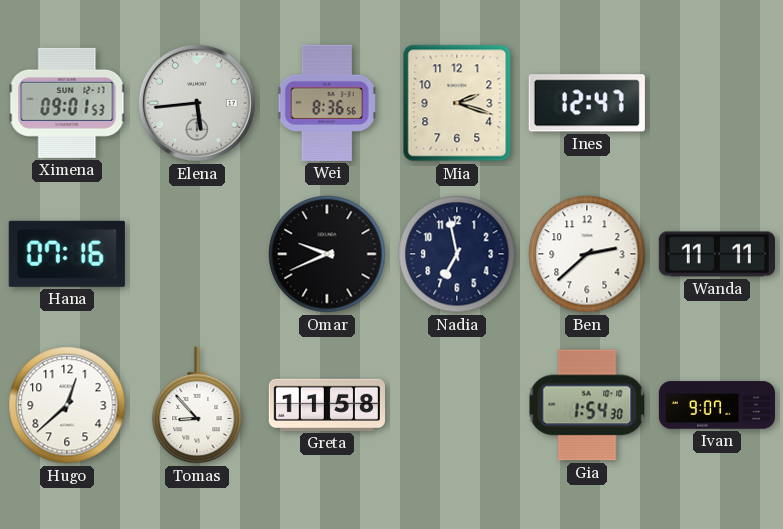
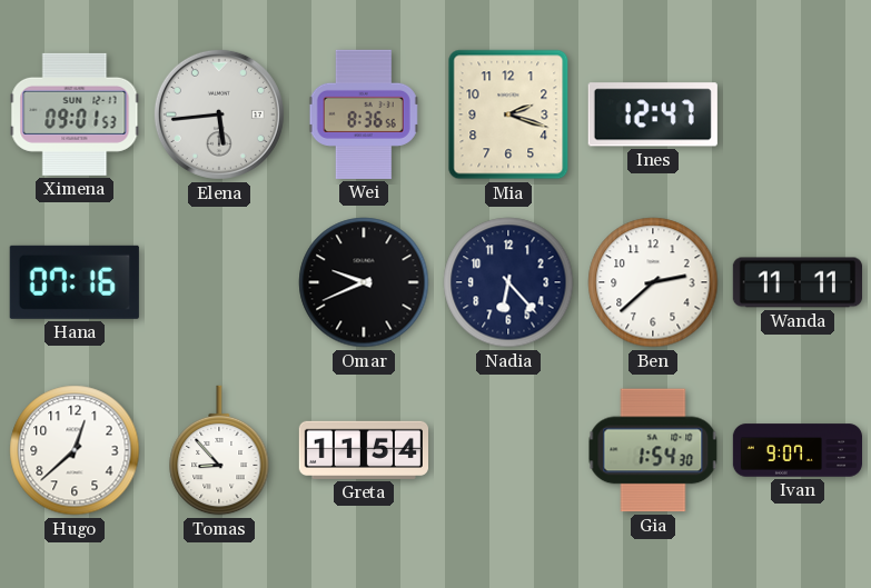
Nadia: 6:58 -> 6:23
Greta: 11:58 -> 11:54
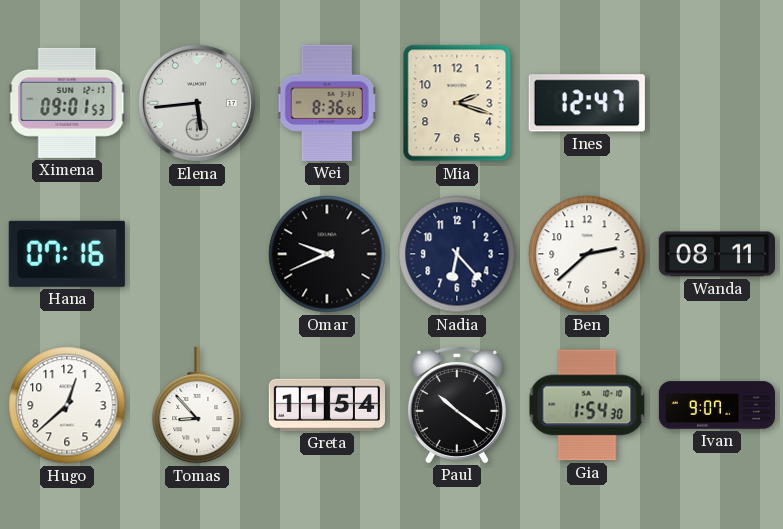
Wanda: 11:11 -> 08:11
Paul: none -> 10:21
